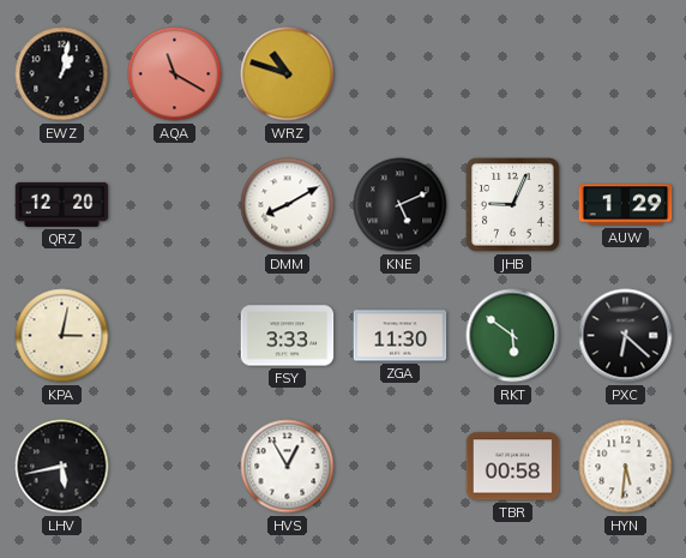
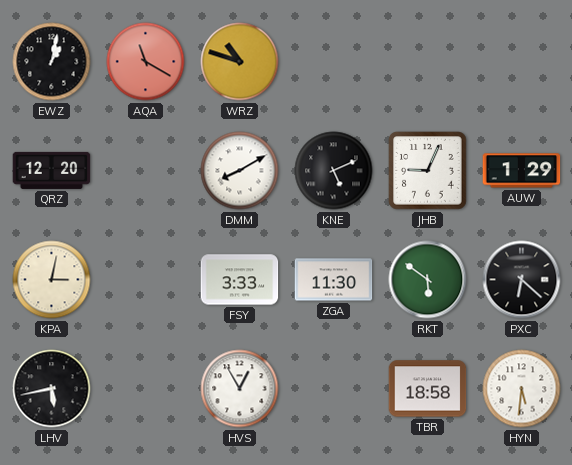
TBR: 00:58 -> 18:58
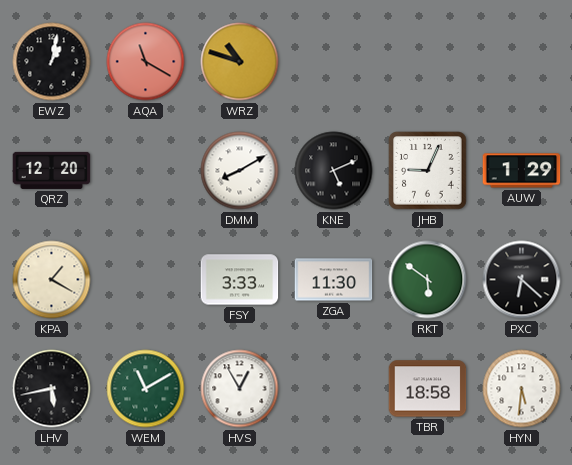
KPA: 3:02 -> 1:20
WEM: none -> 11:10
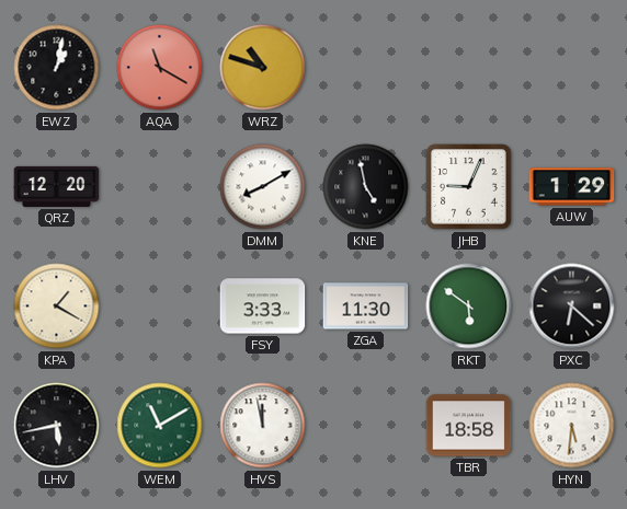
KNE: 5:11 -> 4:58
HVS: 12:55 -> 11:58
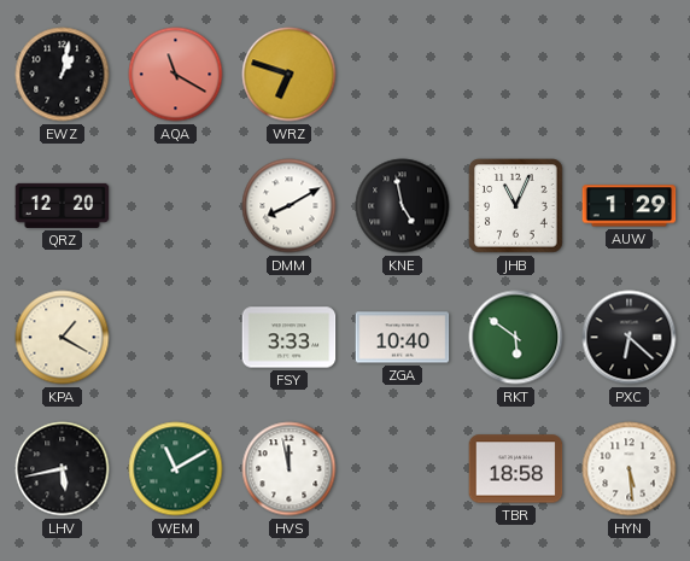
WRZ: 10:48 -> 6:48
JHB: 9:04 -> 11:04
ZGA: 11:30 -> 10:40
HYN: 5:31 -> 5:29
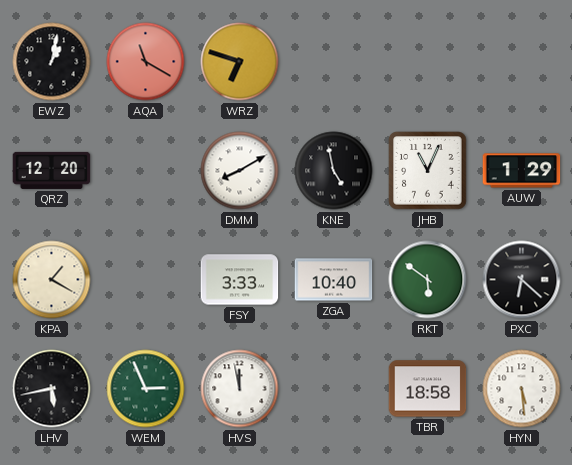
WEM: 11:10 -> 2:56
